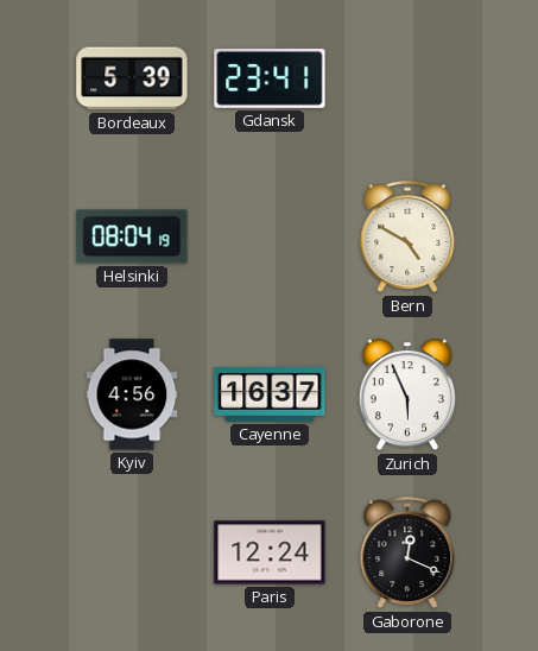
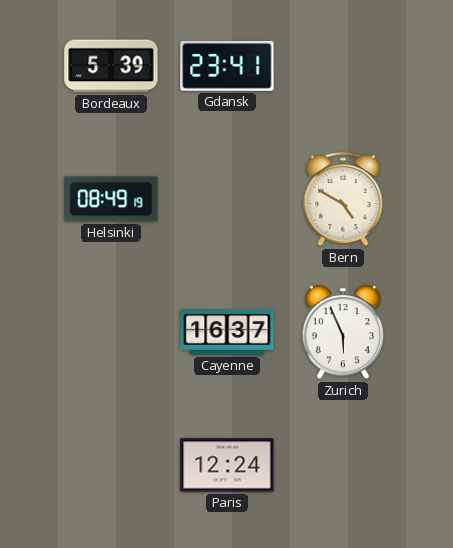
Helsinki: 08:04 -> 08:49
Kyiv: 4:56 -> none
Gaborone: 12:19 -> none
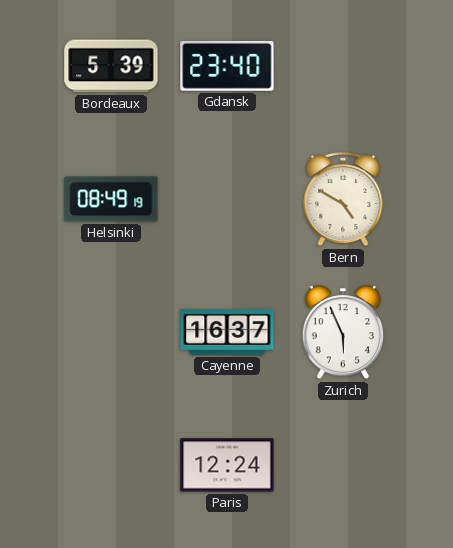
Gdansk: 23:41 -> 23:40
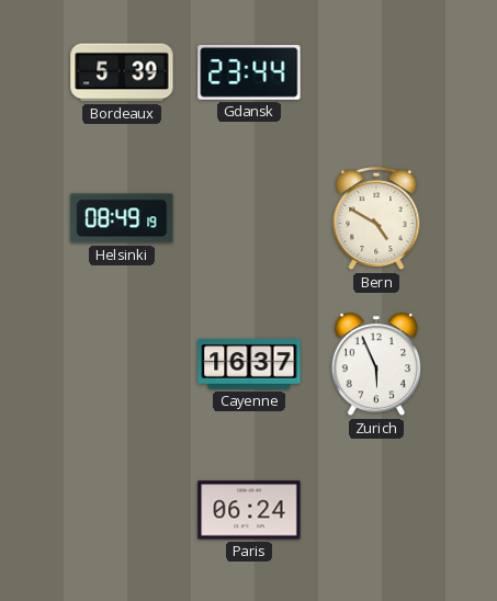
Gdansk: 23:40 -> 23:44
Paris: 12:24 -> 06:24
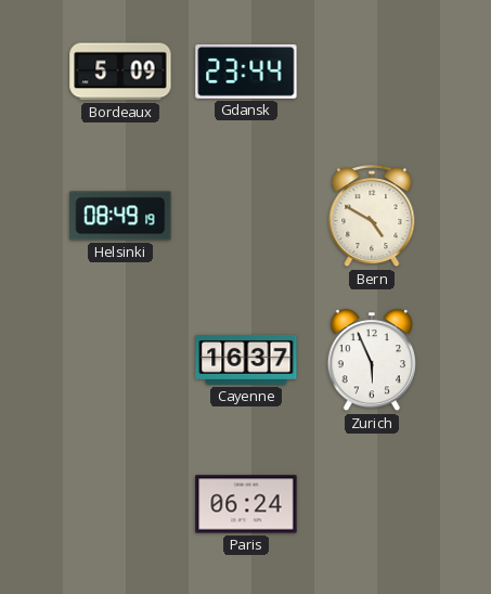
Bordeaux: 5:39 -> 5:09
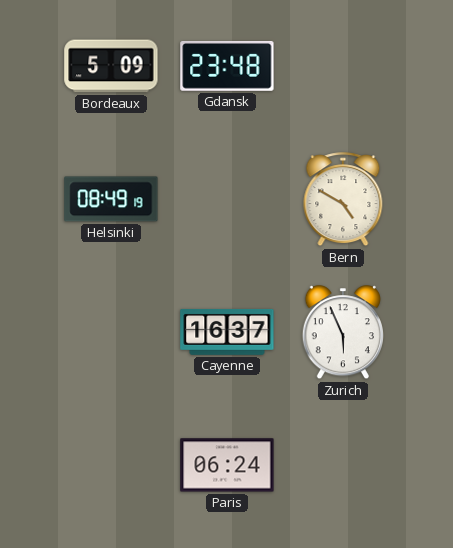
Gdansk: 23:44 -> 23:48
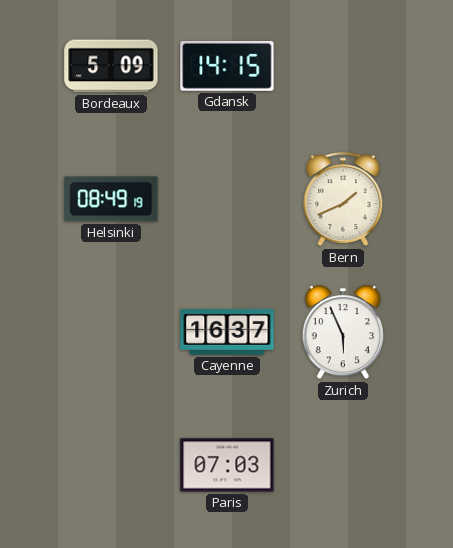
Gdansk: 23:48 -> 14:15
Bern: 4:50 -> 1:41
Paris: 06:24 -> 07:03
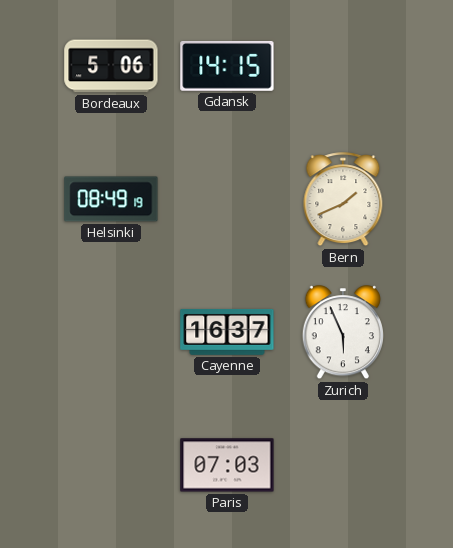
Bordeaux: 5:09 -> 5:06
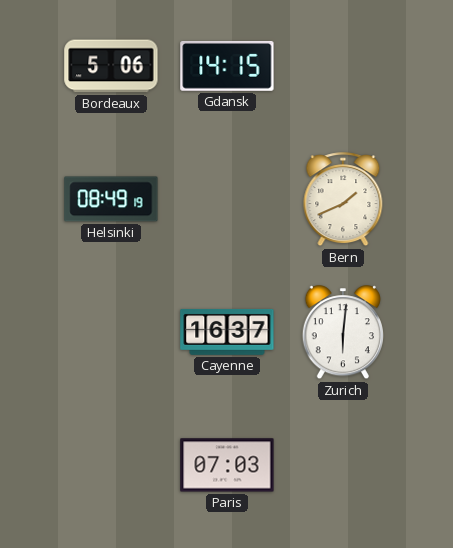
Zurich: 5:56 -> 6:01
